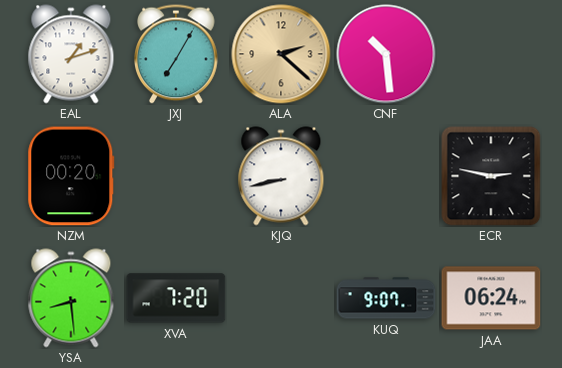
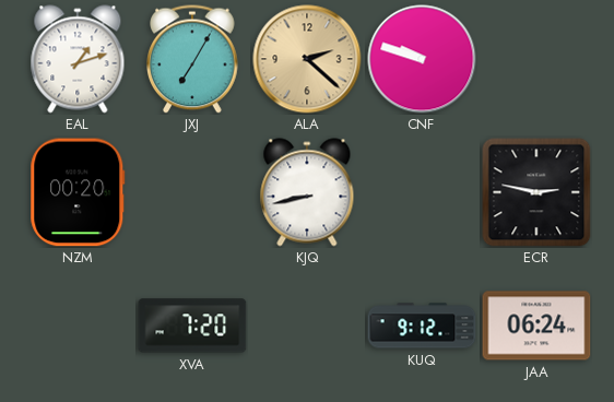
CNF: 10:29 -> 9:48
YSA: 8:29 -> none
KUQ: 9:07 -> 9:12
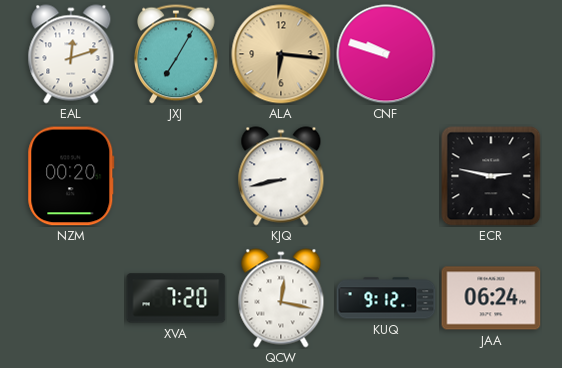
EAL: 1:12 -> 12:12
ALA: 2:22 -> 6:16
QCW: none -> 12:17
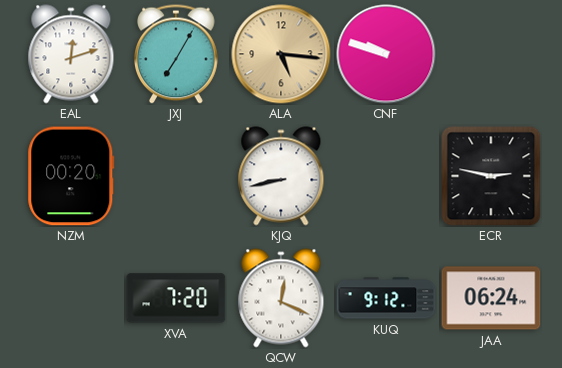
ALA: 6:16 -> 5:16
QCW: 12:17 -> 12:19
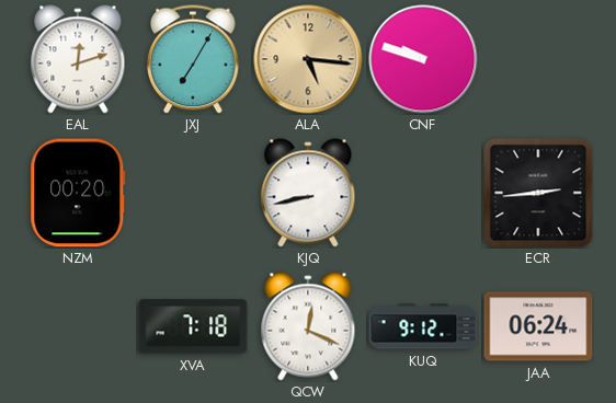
ECR: 2:47 -> 2:44
XVA: 7:20 -> 7:18
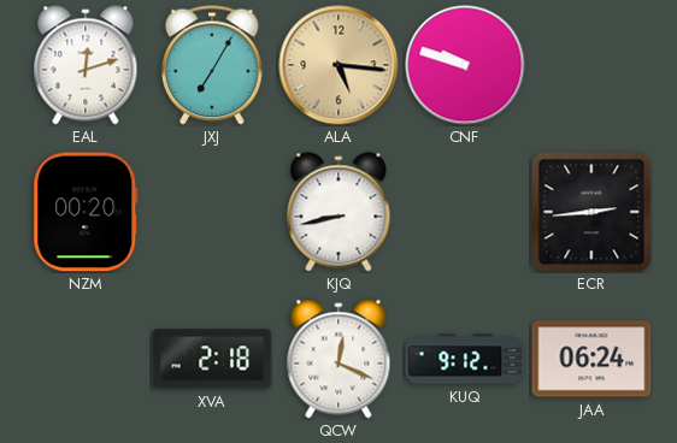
XVA: 7:18 -> 2:18
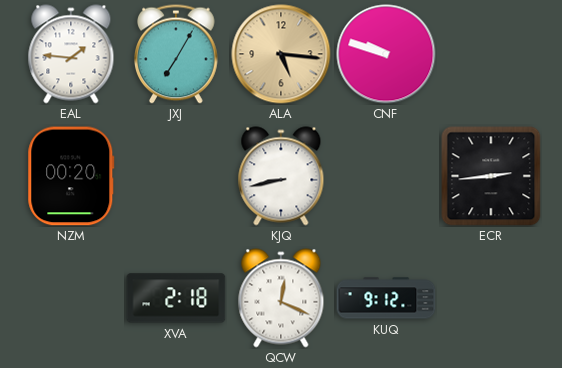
EAL: 12:12 -> 1:46
JAA: 06:24 -> none
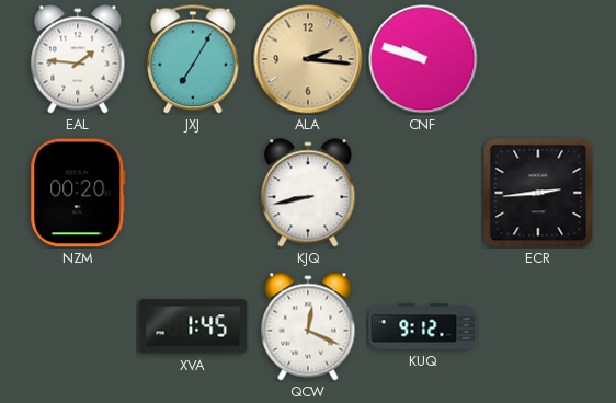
ALA: 5:16 -> 2:16
XVA: 2:18 -> 1:45
